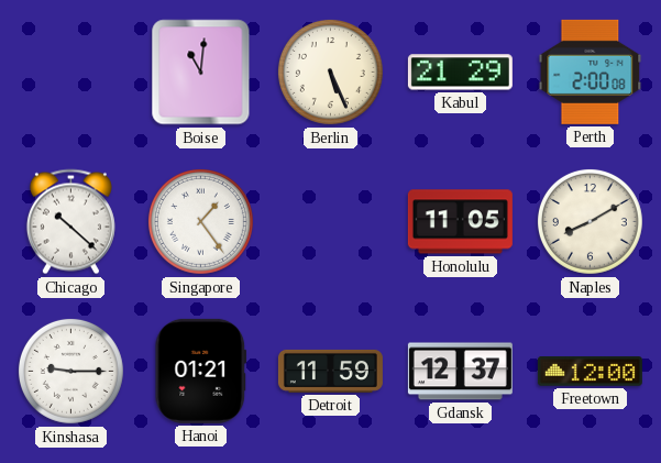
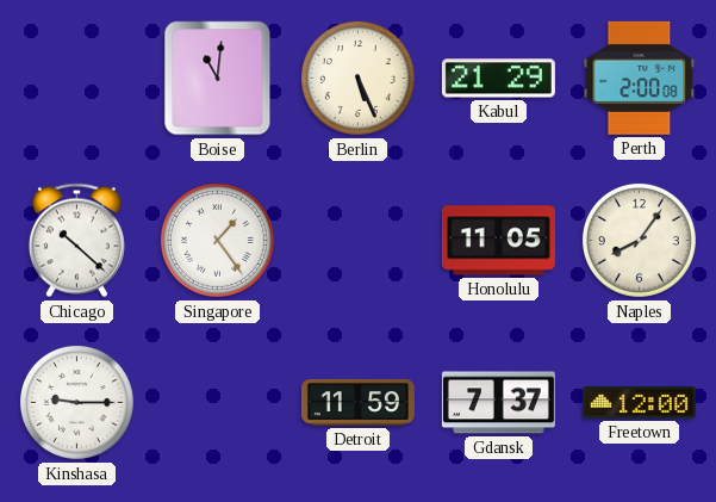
Naples: 8:10 -> 8:06
Hanoi: 01:21 -> none
Gdansk: 12:37 -> 7:37
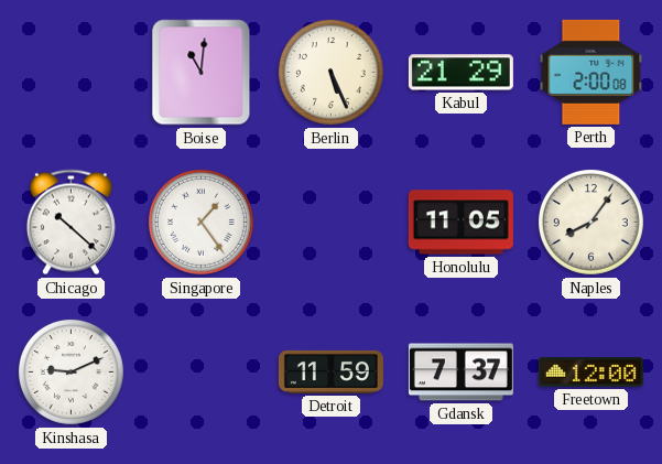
Kinshasa: 9:15 -> 9:11
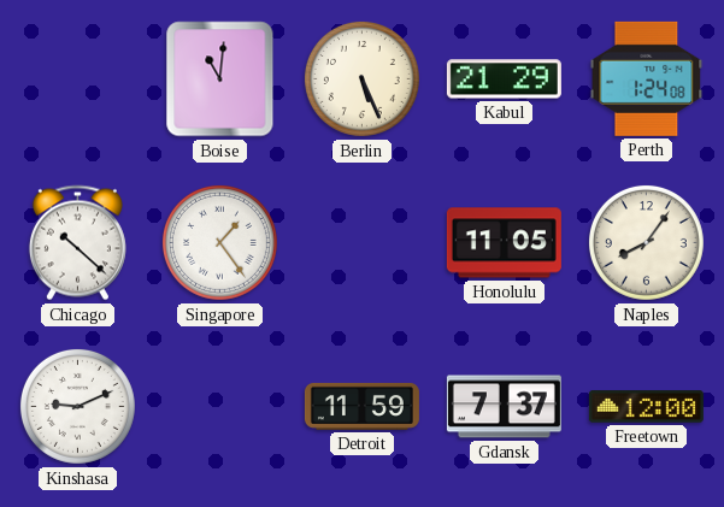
Perth: 2:00 -> 1:24
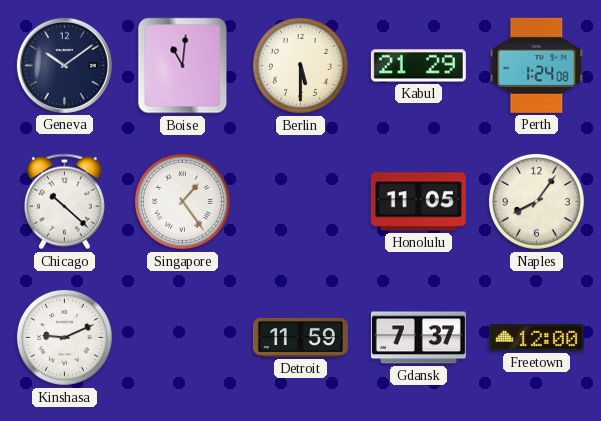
Geneva: none -> 10:09
Berlin: 5:26 -> 5:30
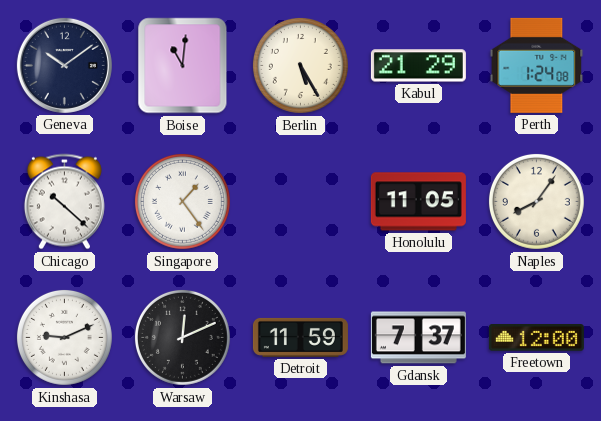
Berlin: 5:30 -> 5:25
Warsaw: none -> 12:11
